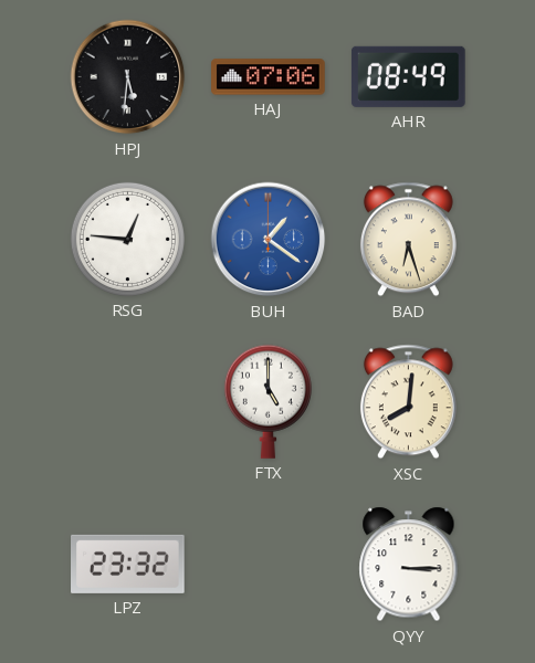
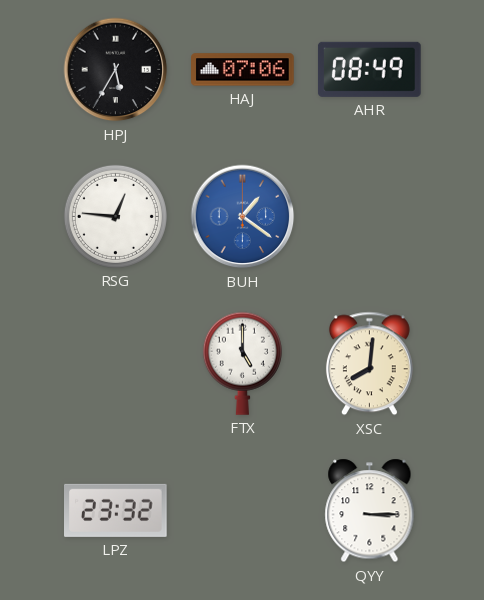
HPJ: 5:31 -> 5:35
BAD: 6:27 -> none
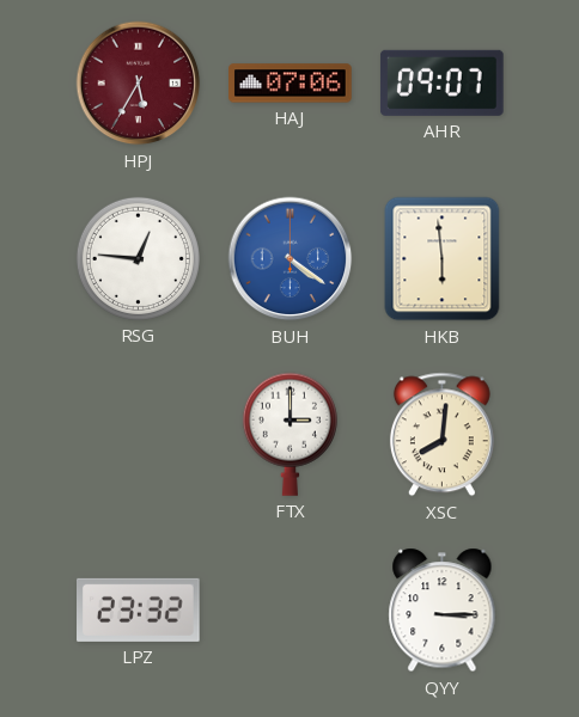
HPJ dial: black -> burgundy
AHR: 08:49 -> 09:07
BUH: 1:21 -> 4:21
HKB: none -> 5:59
FTX: 5:00 -> 3:00
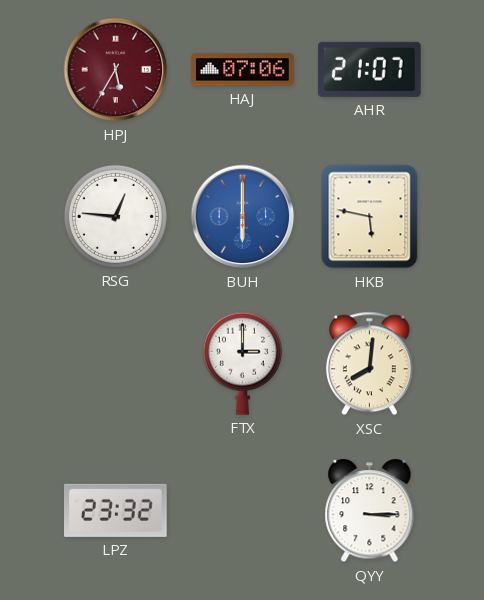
AHR: 09:07 -> 21:07
BUH: 4:21 -> 6:00
HKB: 5:59 -> 5:47
